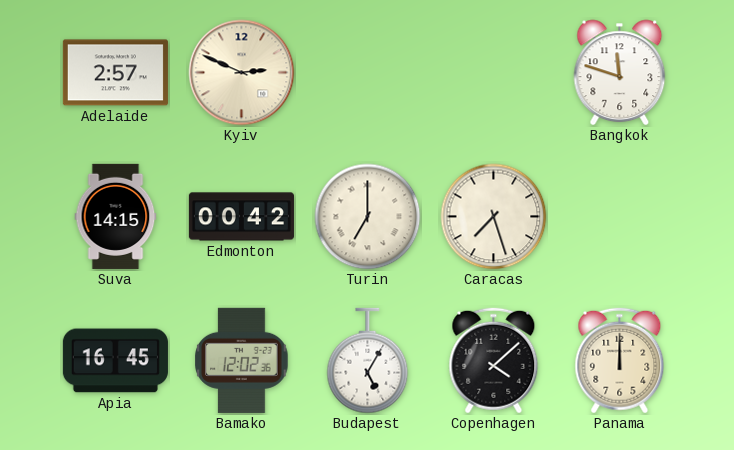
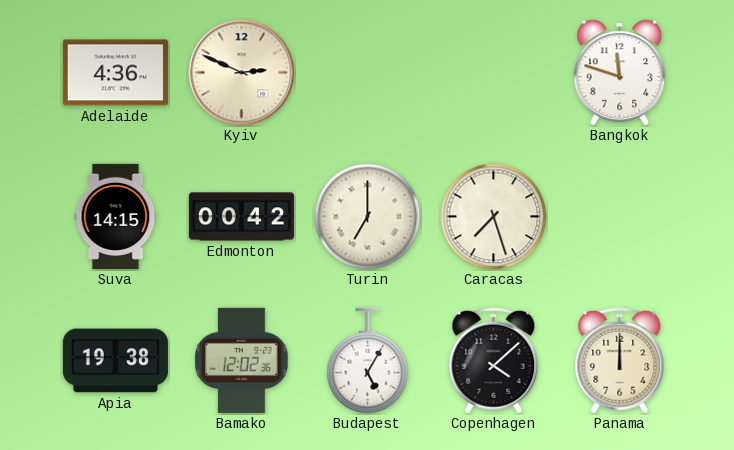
Adelaide: 2:57 -> 4:36
Apia: 16:45 -> 19:38
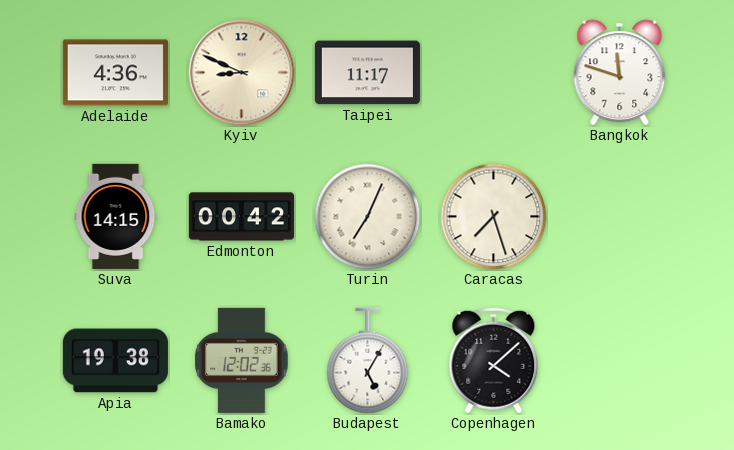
Kyiv: 2:49 -> 8:49
Taipei: none -> 11:17
Turin: 7:00 -> 7:04
Panama: 12:00 -> none
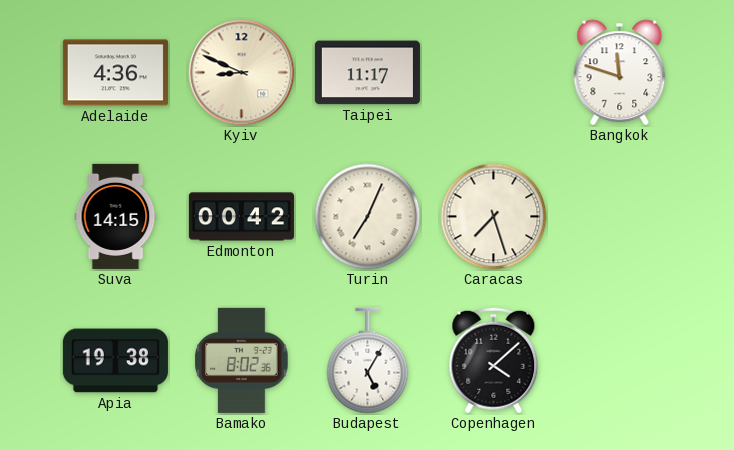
Bamako: 12:02 -> 8:02
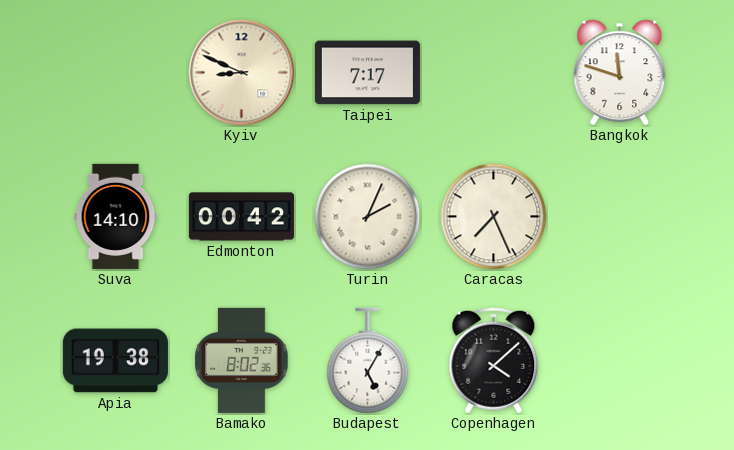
Adelaide: 4:36 -> none
Taipei: 11:17 -> 7:17
Suva: 14:15 -> 14:10
Turin: 7:04 -> 2:04
Caracas: 7:27 -> 7:26
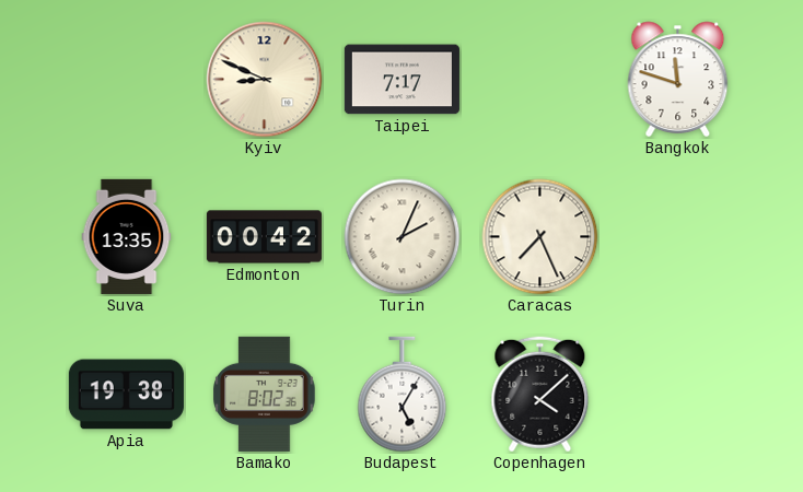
Suva: 14:10 -> 13:35
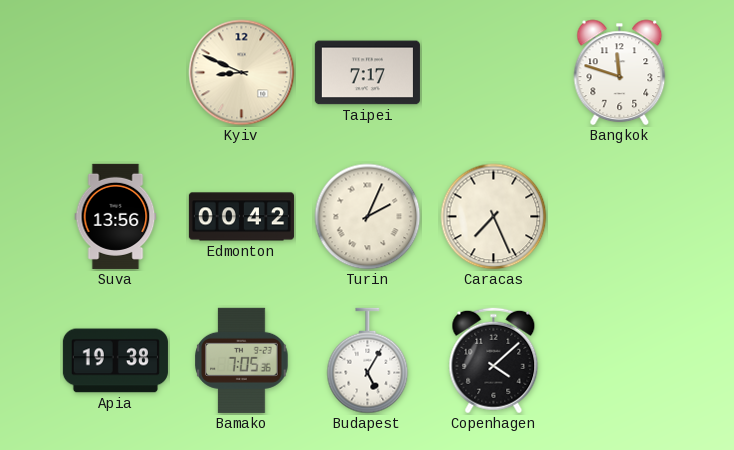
Suva: 13:35 -> 13:56
Bamako: 8:02 -> 7:05
